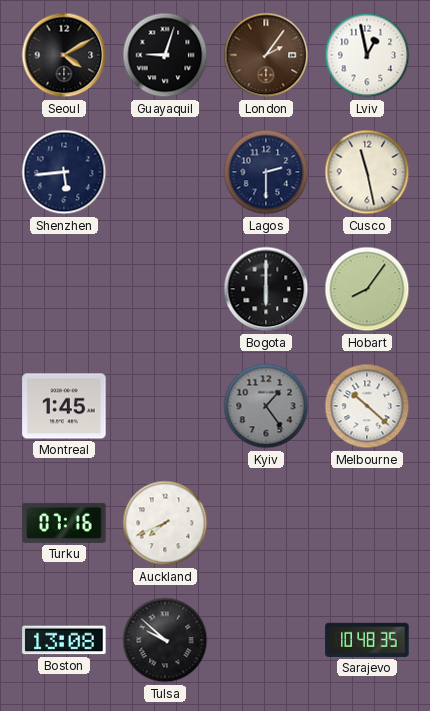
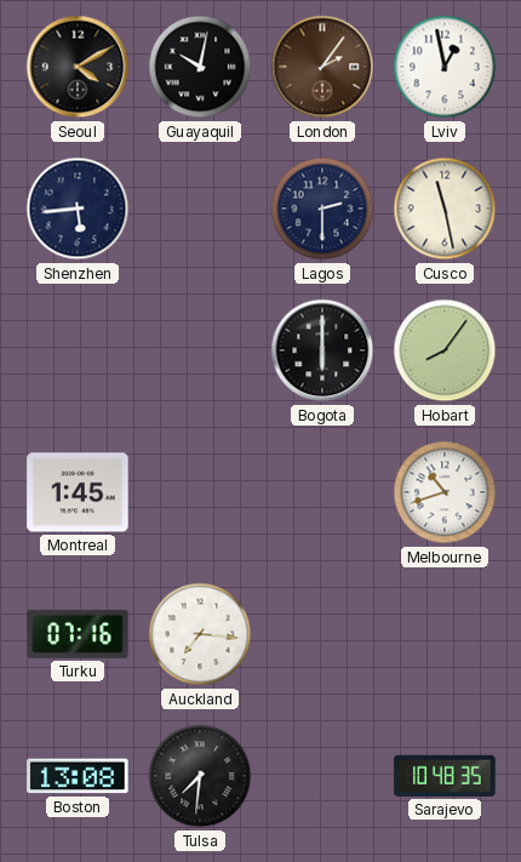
Guayaquil: 9:03 -> 10:02
Kyiv: 1:24 -> none
Melbourne: 10:22 -> 10:42
Auckland: 7:41 -> 7:16
Tulsa: 9:52 -> 7:31
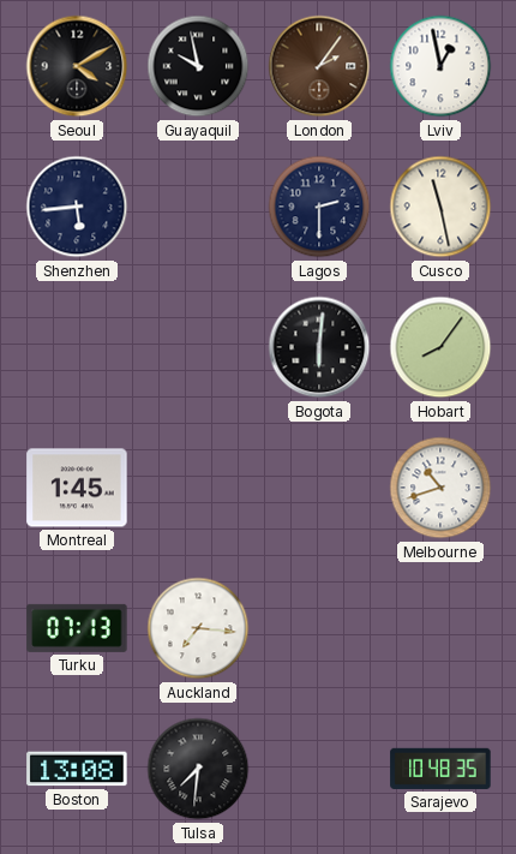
Guayaquil: 10:02 -> 9:58
Bogota: 6:00 -> 6:01
Turku: 07:16 -> 07:13
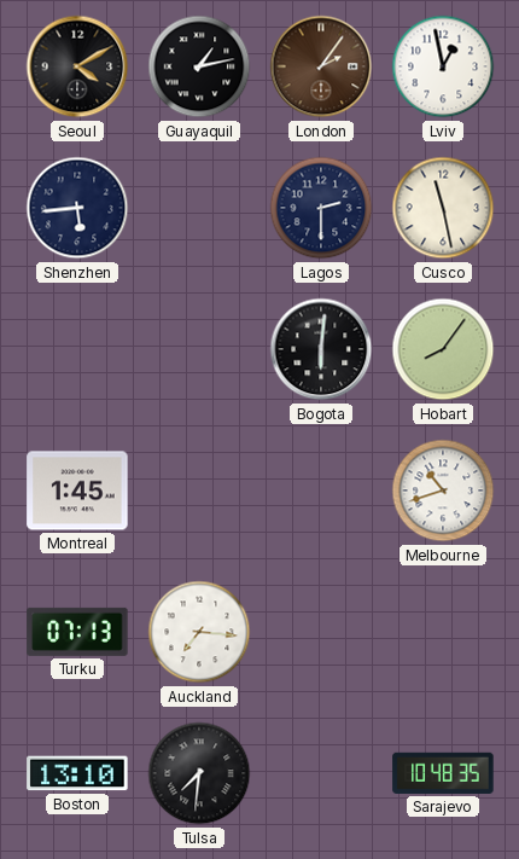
Guayaquil: 9:58 -> 1:13
Boston: 13:08 -> 13:10
